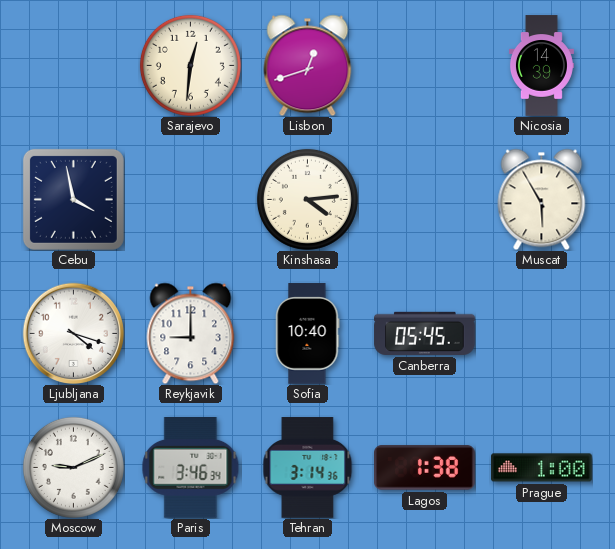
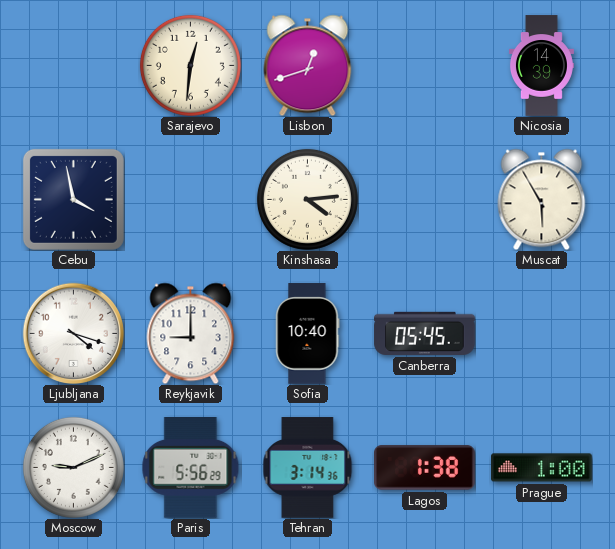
Paris: 3:46 -> 5:56
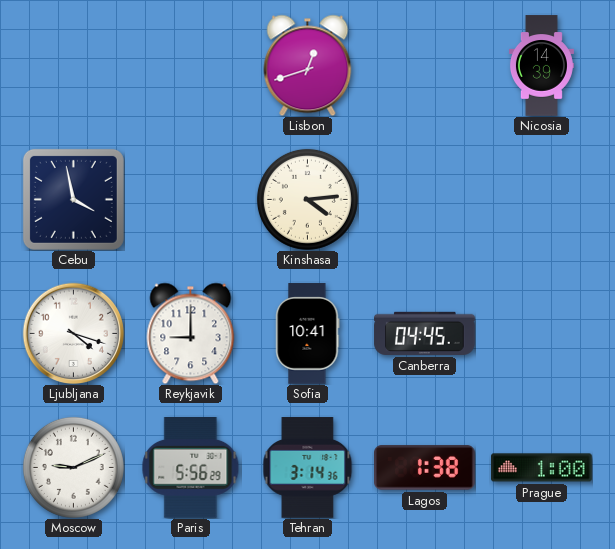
Sarajevo: 12:31 -> none
Muscat: 5:55 -> none
Sofia: 10:40 -> 10:41
Canberra: 05:45 -> 04:45
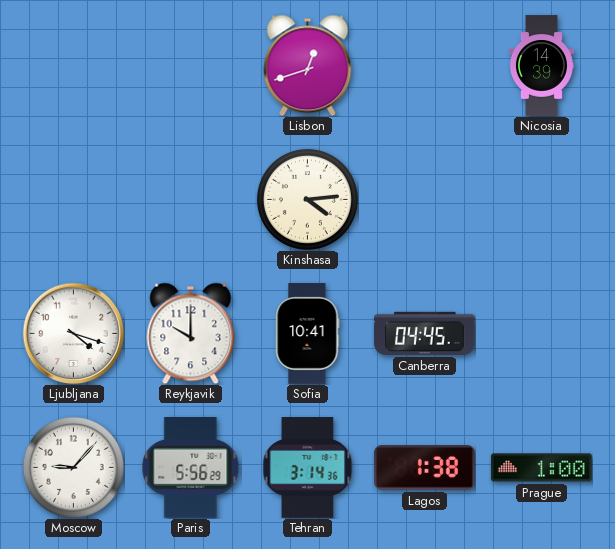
Cebu: 3:58 -> none
Reykjavik: 9:00 -> 10:00
Moscow: 9:11 -> 9:07
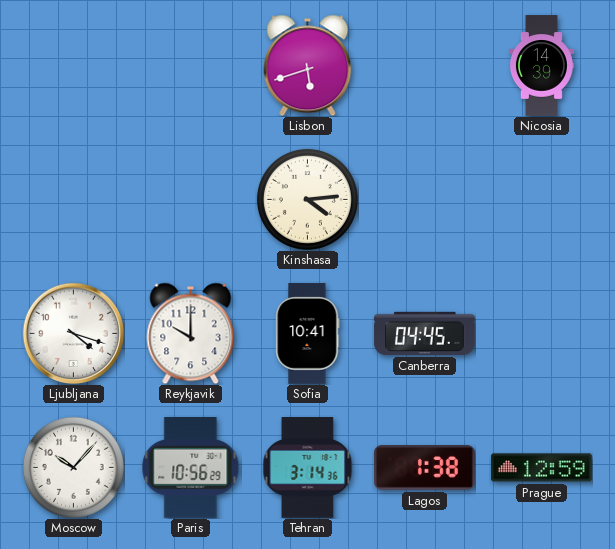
Lisbon: 12:42 -> 5:42
Moscow: 9:07 -> 10:07
Paris: 5:56 -> 10:56
Prague: 1:00 -> 12:59
